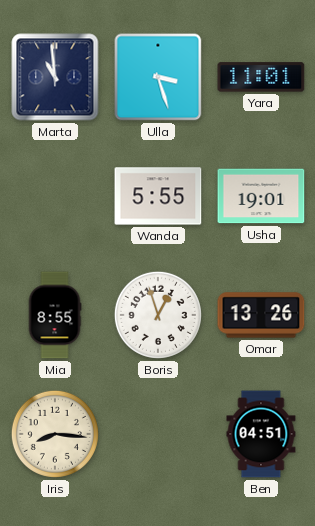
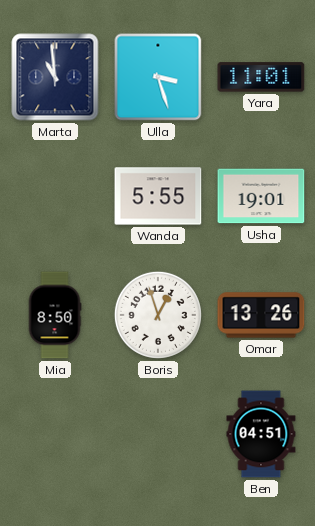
Mia: 8:55 -> 8:50
Iris: 8:16 -> none
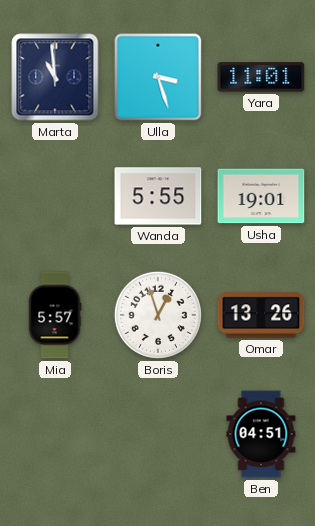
Mia: 8:50 -> 5:57
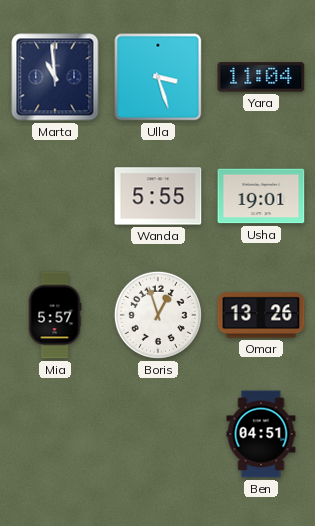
Yara: 11:01 -> 11:04
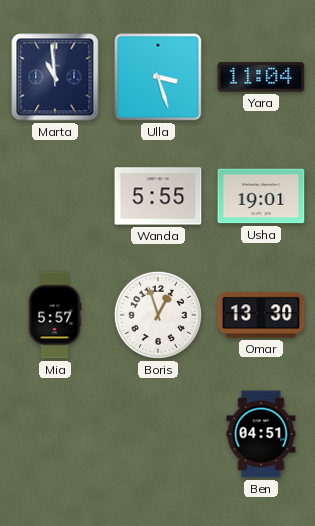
Omar: 13:26 -> 13:30
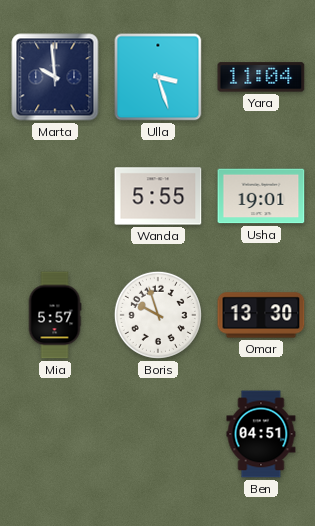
Marta: 10:59 -> 9:59
Boris: 12:57 -> 9:57
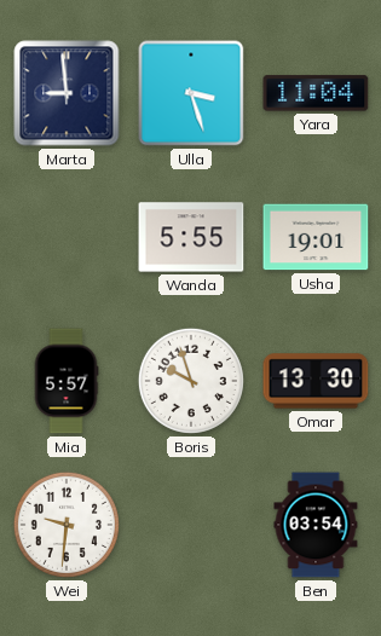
Marta: 9:59 -> 8:59
Wei: none -> 9:31
Ben: 04:51 -> 03:54
